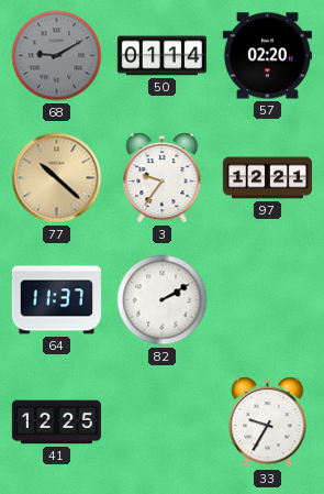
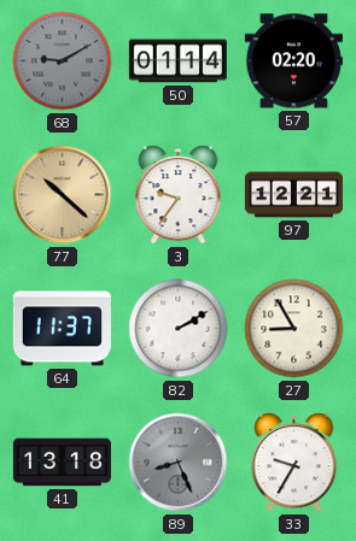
27: none -> 8:55
41: 12:25 -> 13:18
89: none -> 8:26
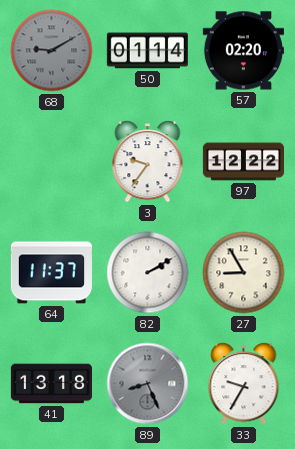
77: 10:22 -> none
97: 12:21 -> 12:22
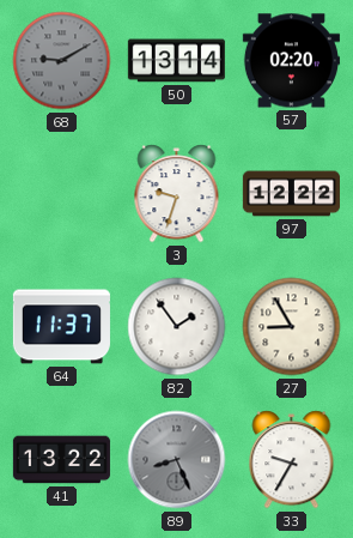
50: 01:14 -> 13:14
3: 9:36 -> 9:33
82: 2:10 -> 1:54
41: 13:18 -> 13:22
